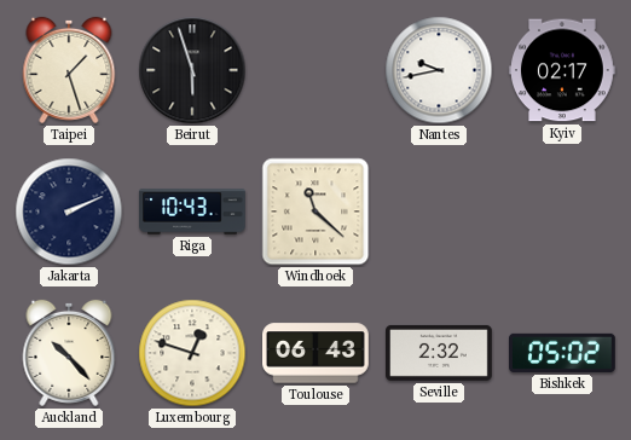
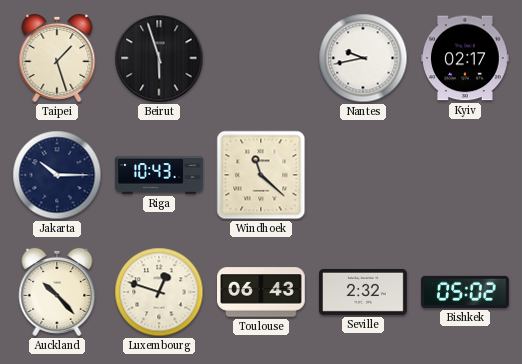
Jakarta: 2:11 -> 10:15
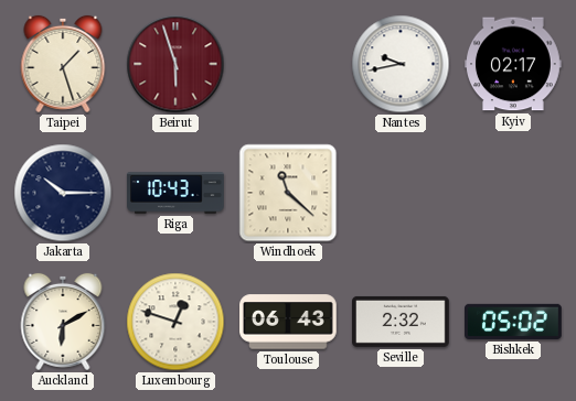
Beirut dial: black -> burgundy
Auckland: 10:23 -> 6:10
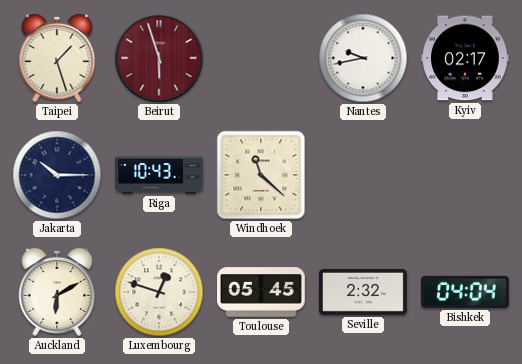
Toulouse: 06:43 -> 05:45
Bishkek: 05:02 -> 04:04
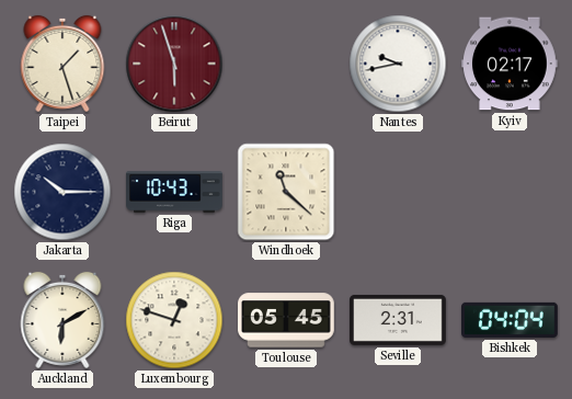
Seville: 2:32 -> 2:31
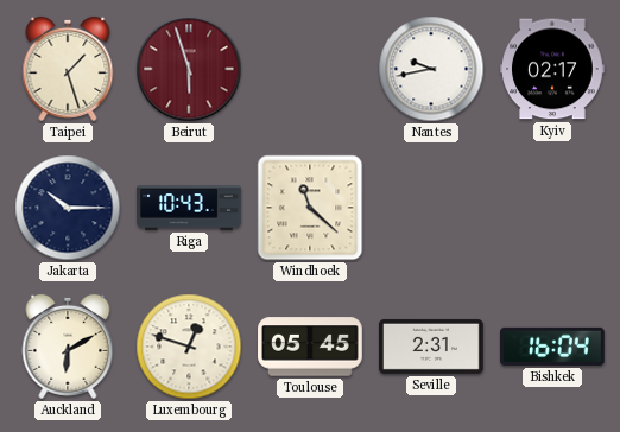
Bishkek: 04:04 -> 16:04
